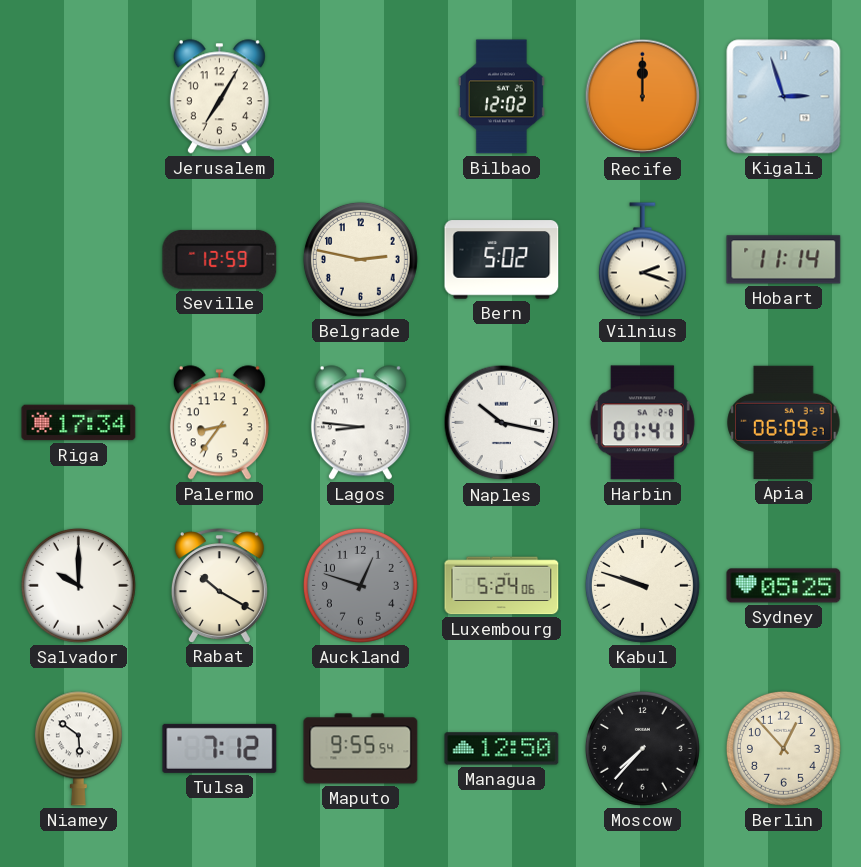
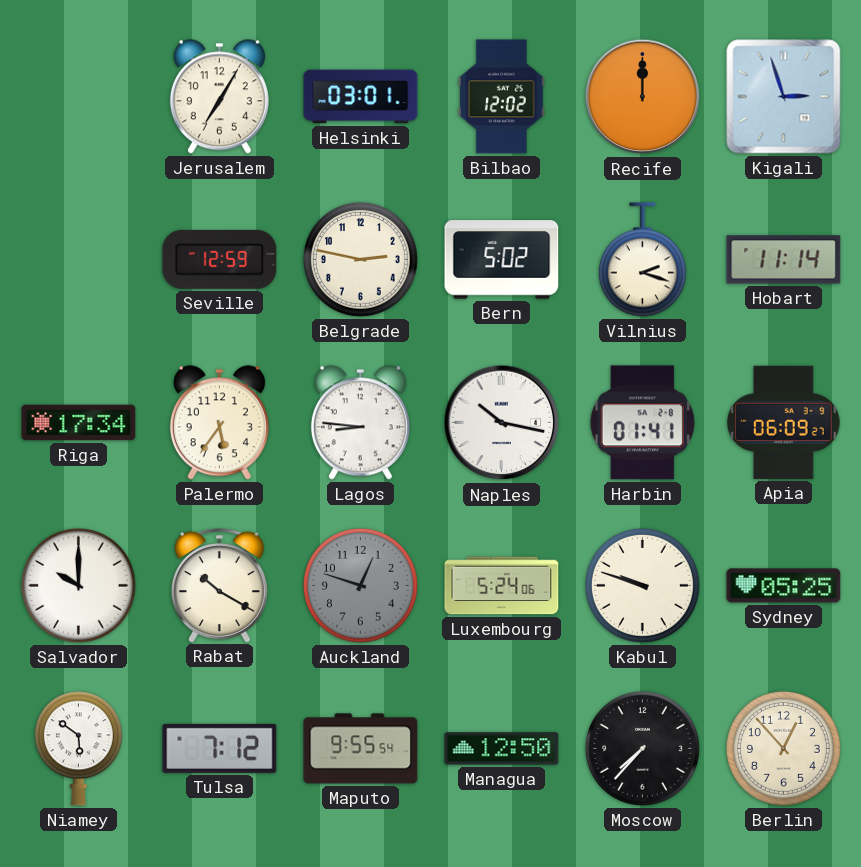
Helsinki: none -> 03:01
Palermo: 8:36 -> 5:36
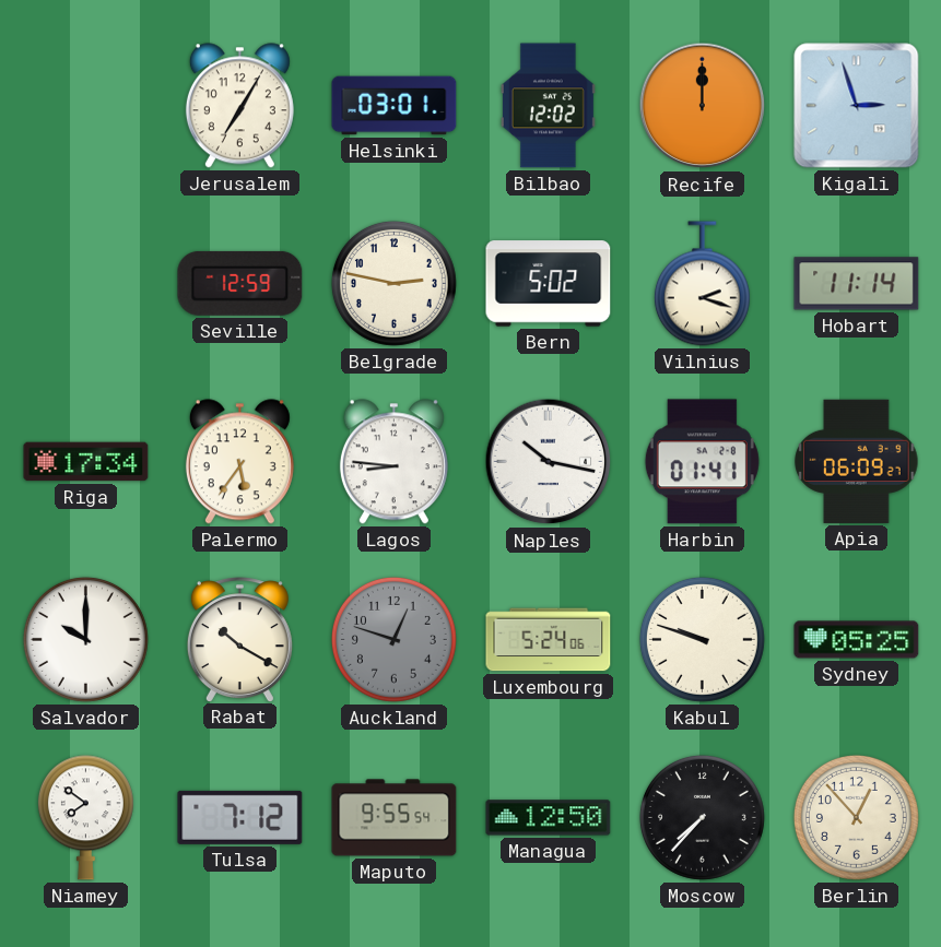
Niamey: 5:51 -> 7:51
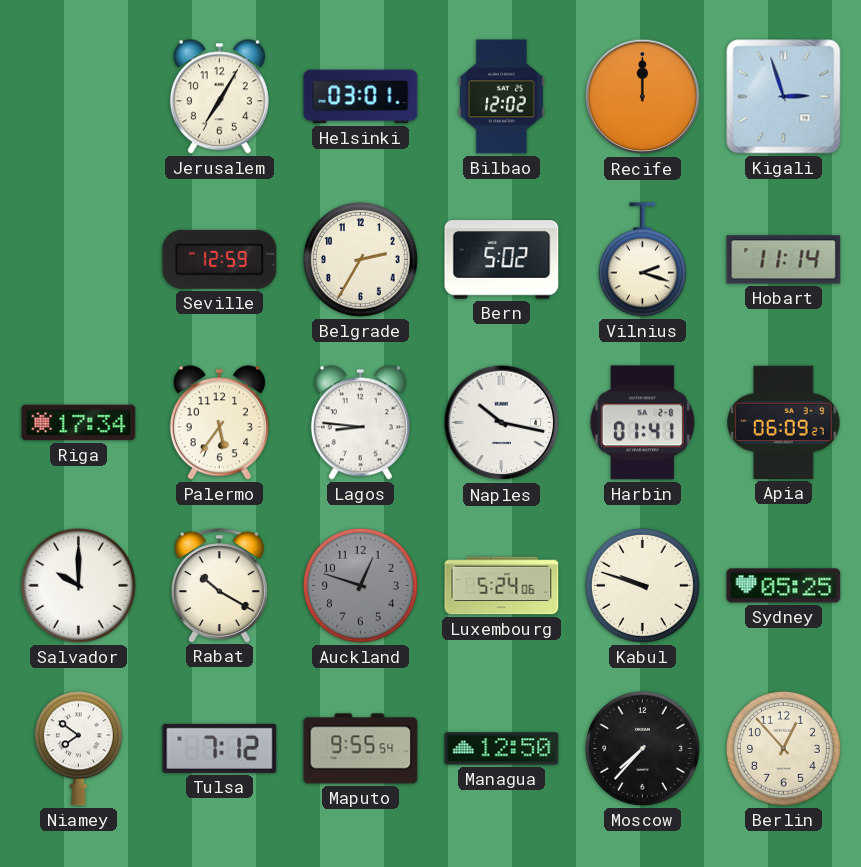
Belgrade: 2:47 -> 2:35
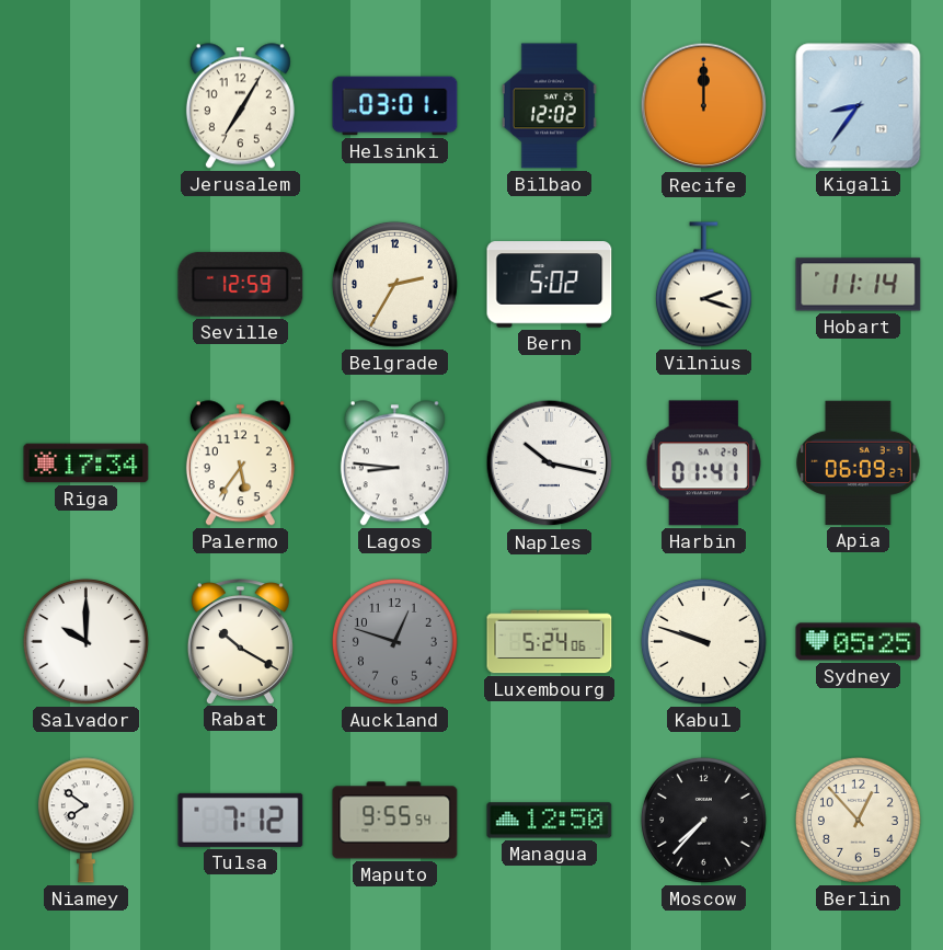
Kigali: 2:57 -> 8:36
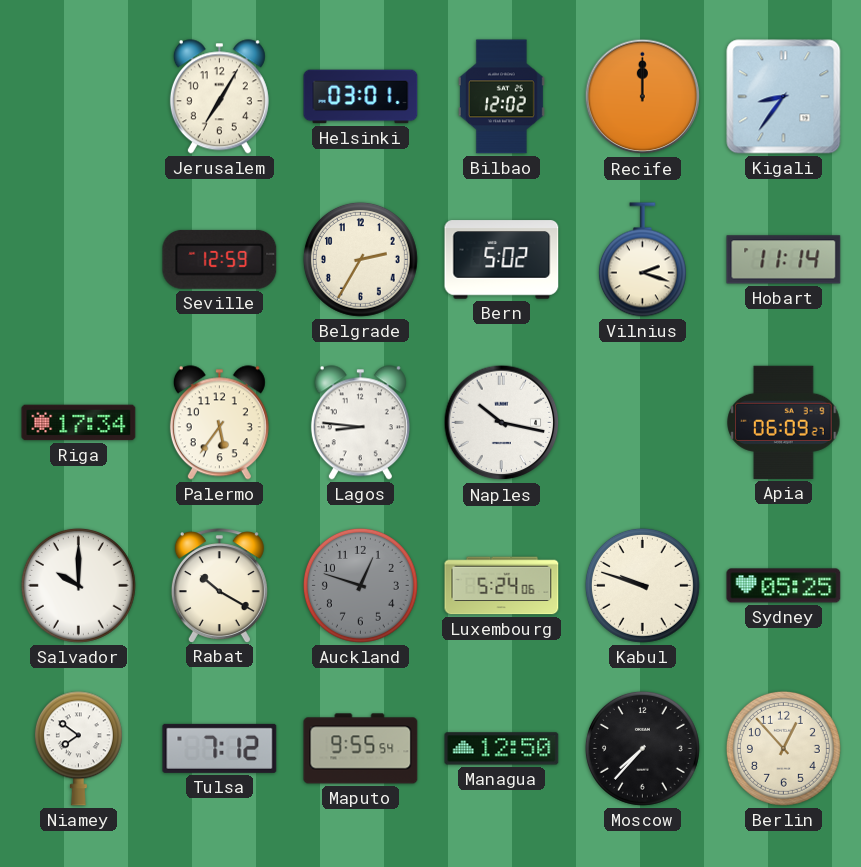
Harbin: 01:41 -> none
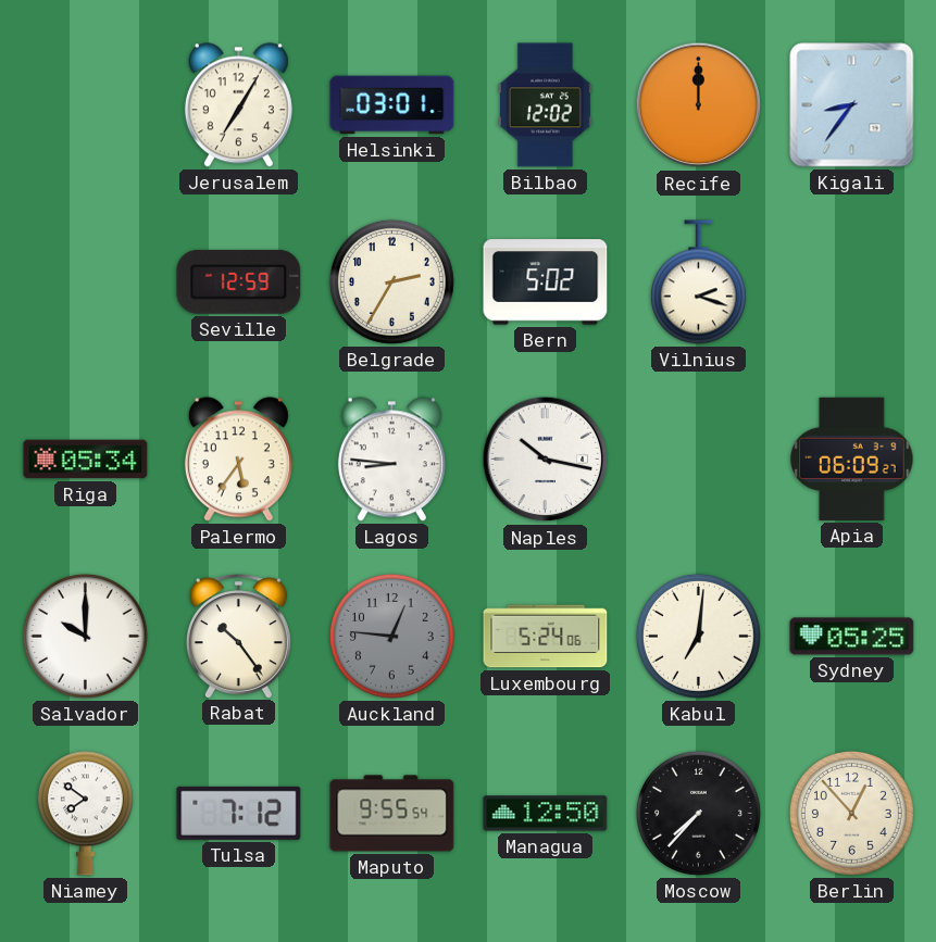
Hobart: 11:14 -> none
Riga: 17:34 -> 05:34
Rabat: 10:20 -> 10:24
Auckland: 12:48 -> 12:46
Kabul: 9:48 -> 7:01
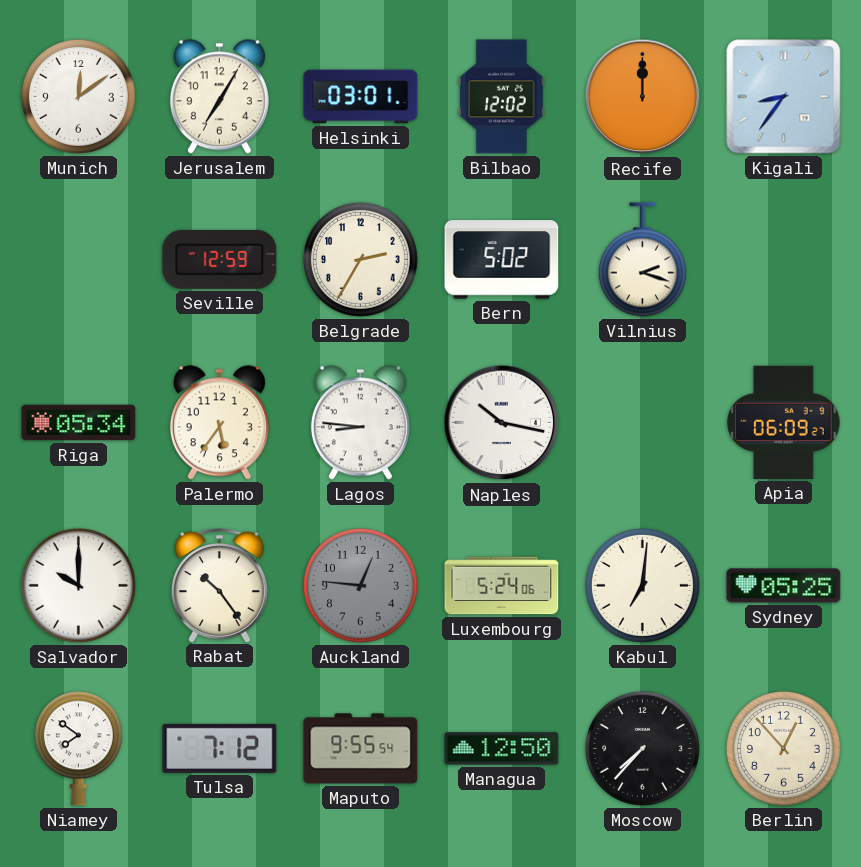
Munich: none -> 12:09
